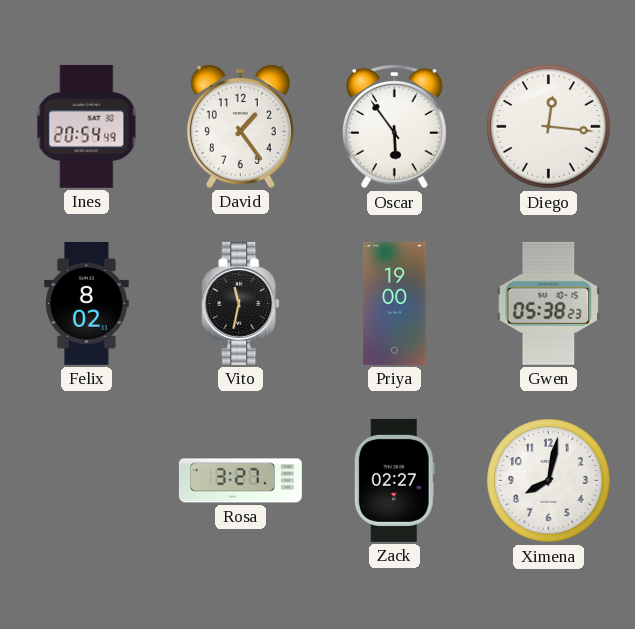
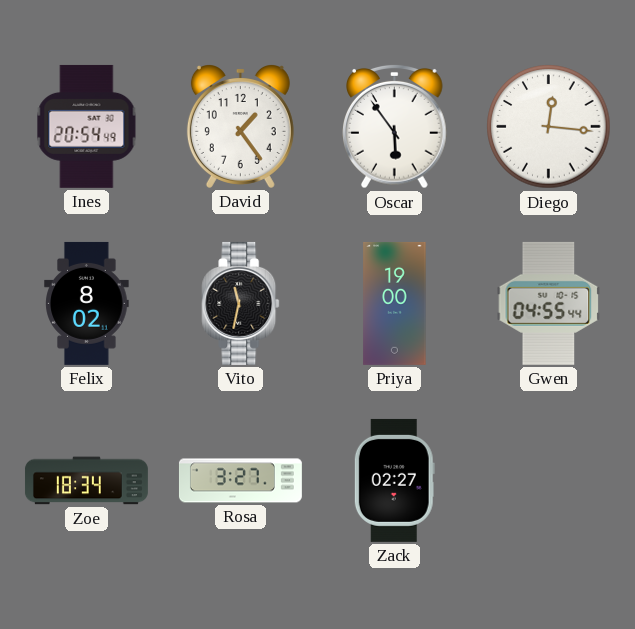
Gwen: 05:38 -> 04:55
Zoe: none -> 18:34
Ximena: 8:02 -> none
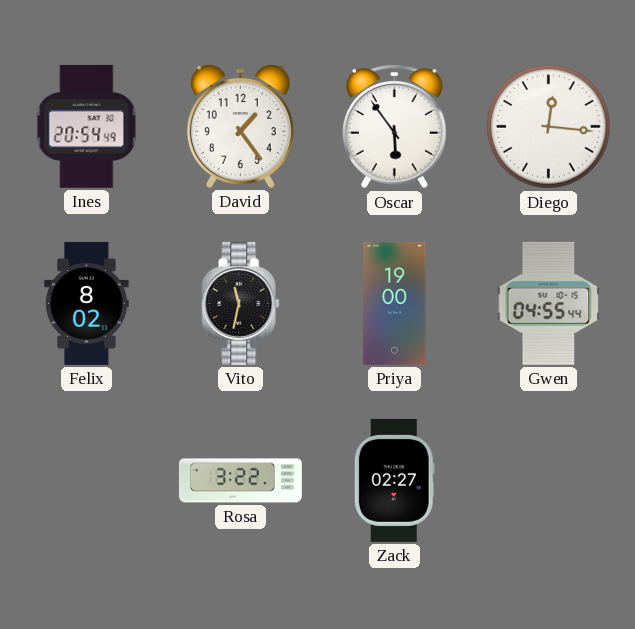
Zoe: 18:34 -> none
Rosa: 3:27 -> 3:22
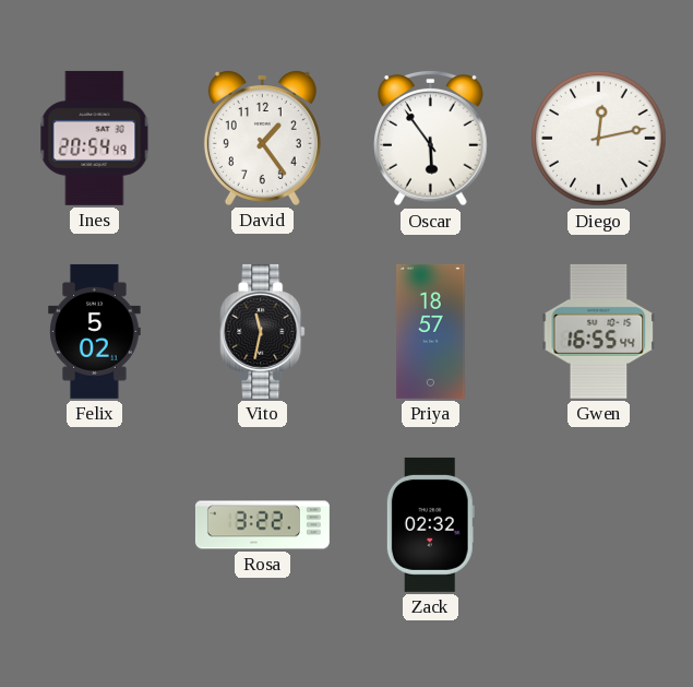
Diego: 12:16 -> 12:13
Felix: 8:02 -> 5:02
Priya: 19:00 -> 18:57
Gwen: 04:55 -> 16:55
Zack: 02:27 -> 02:32
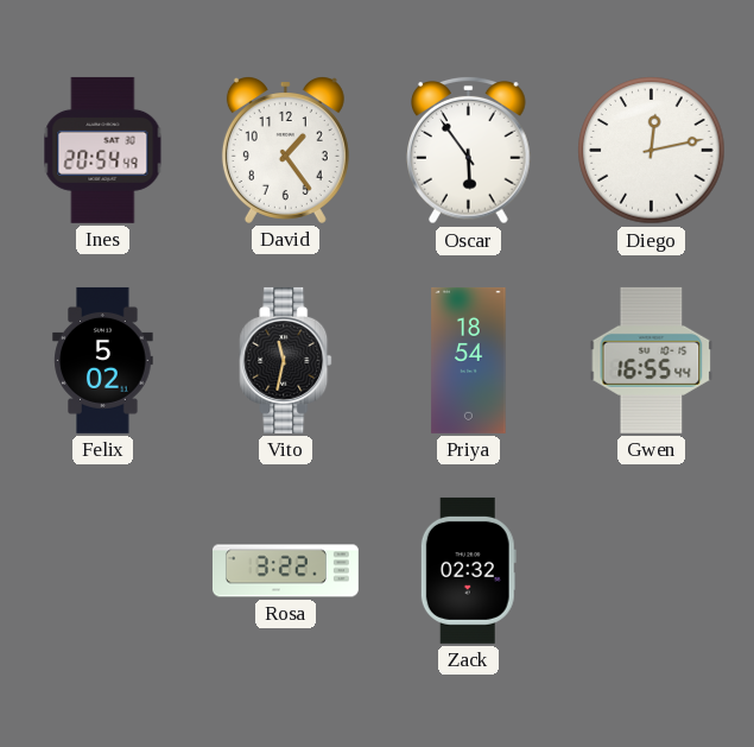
Priya: 18:57 -> 18:54
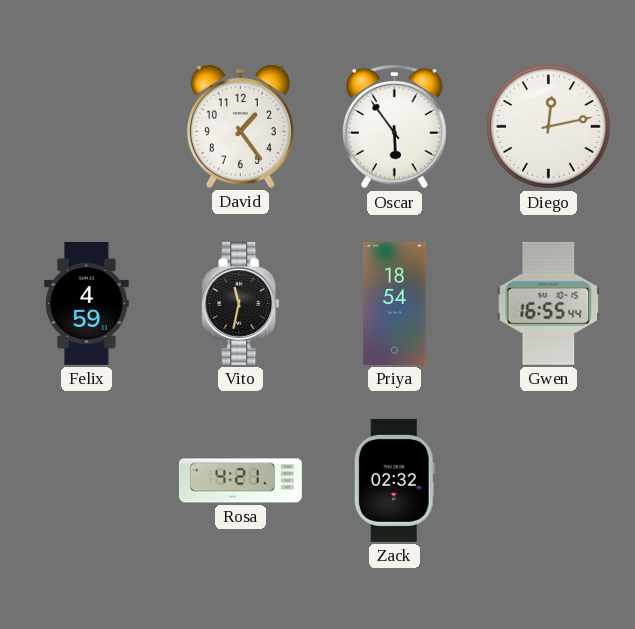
Ines: 20:54 -> none
Felix: 5:02 -> 4:59
Rosa: 3:22 -> 4:21
